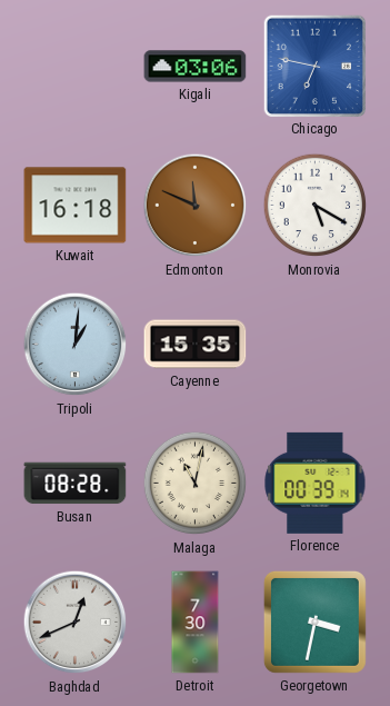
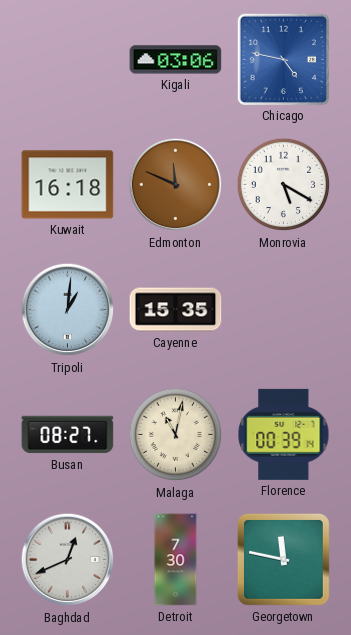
Chicago: 6:47 -> 4:47
Busan: 08:28 -> 08:27
Georgetown: 3:32 -> 11:47
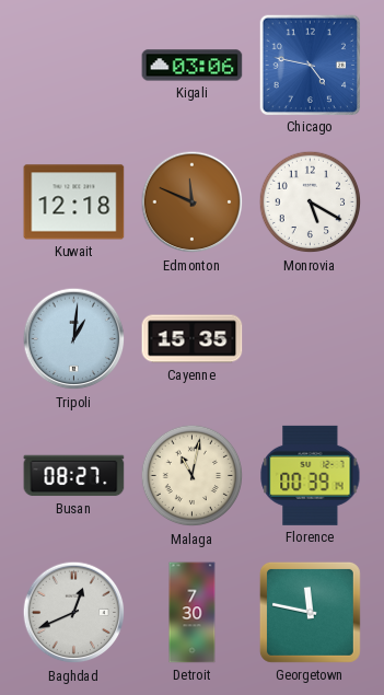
Kuwait: 16:18 -> 12:18
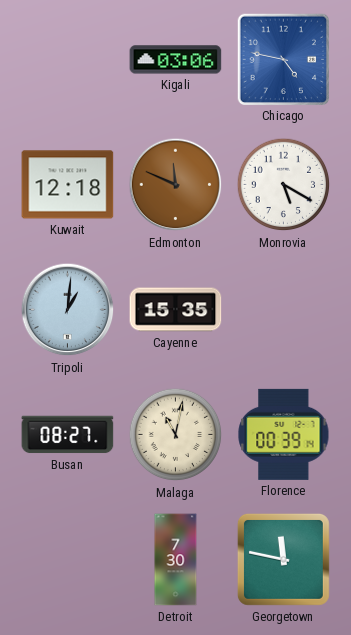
Baghdad: 12:41 -> none
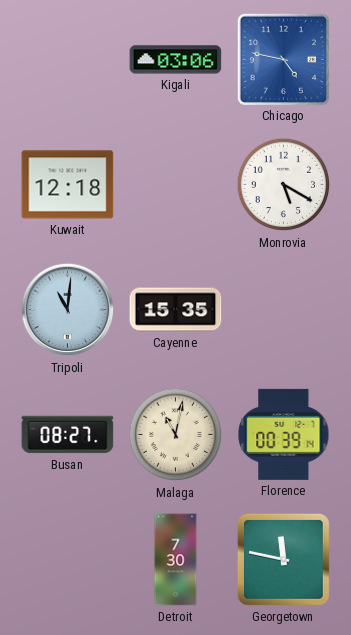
Edmonton: 11:49 -> none
Tripoli: 1:01 -> 11:01
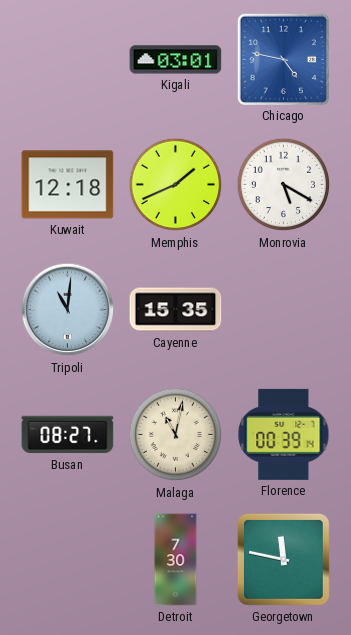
Kigali: 03:06 -> 03:01
Memphis: none -> 1:41
